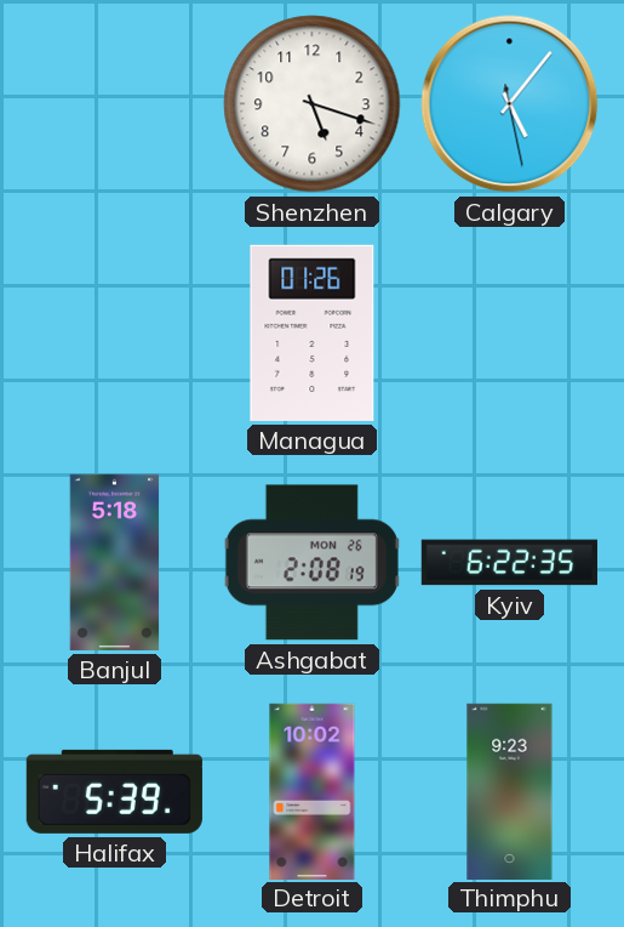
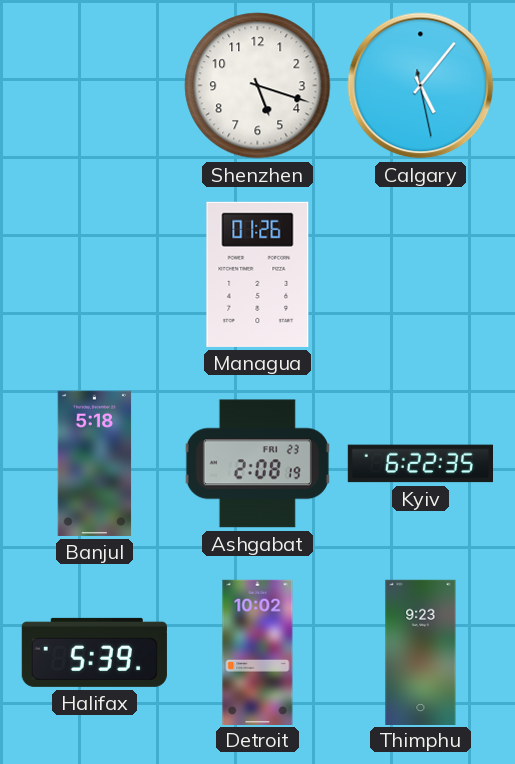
Ashgabat date: MON 26 -> FRI 23
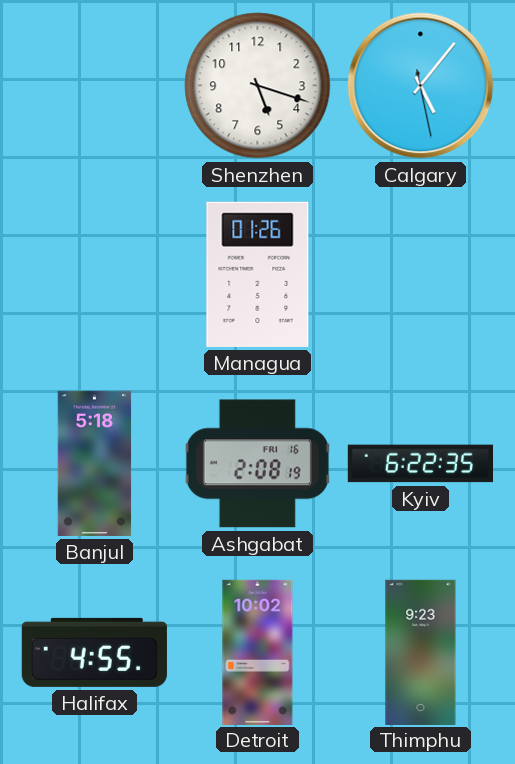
Ashgabat date: FRI 23 -> FRI 16
Halifax: 5:39 -> 4:55
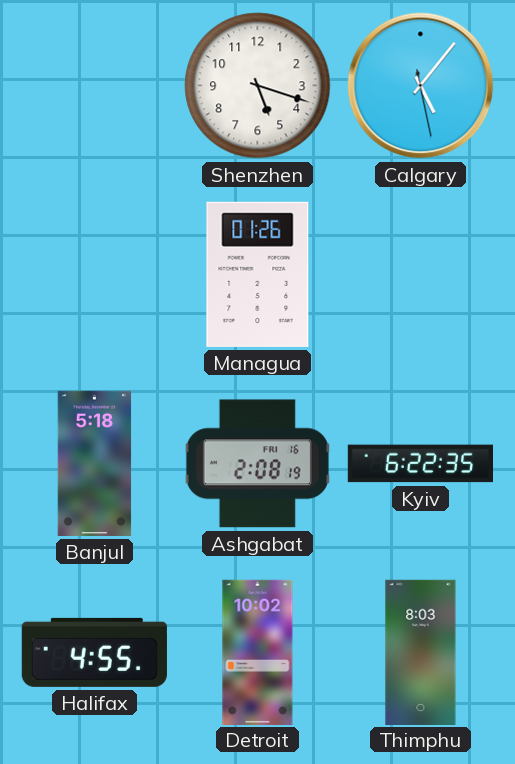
Thimphu: 9:23 -> 8:03
